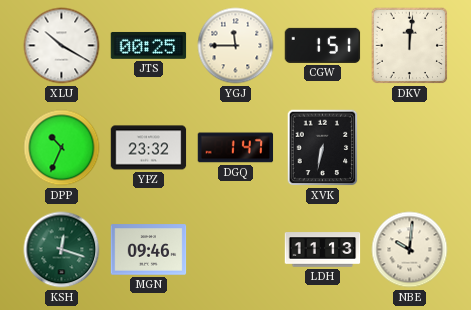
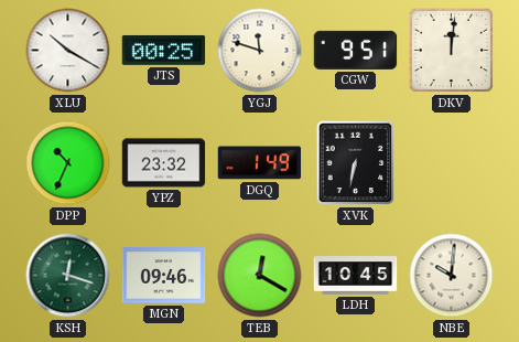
YGJ: 11:45 -> 11:48
CGW: 1:51 -> 9:51
DGQ: 1:47 -> 1:49
TEB: none -> 12:20
LDH: 11:13 -> 10:45
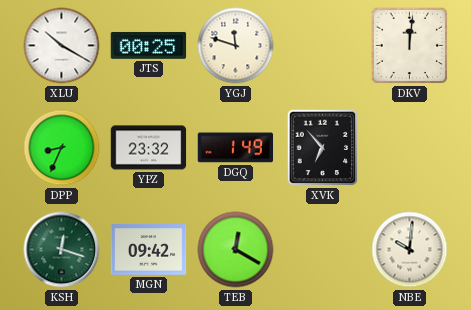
CGW: 9:51 -> none
DPP: 10:34 -> 8:34
XVK: 6:32 -> 6:53
MGN: 09:46 -> 09:42
LDH: 10:45 -> none
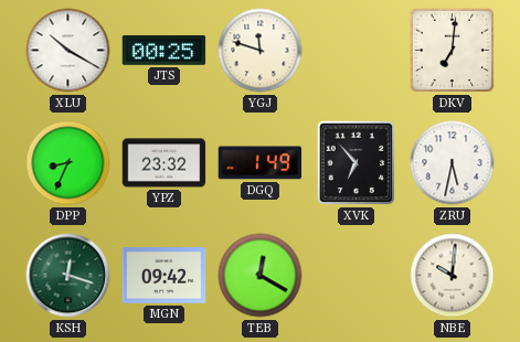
DKV: 12:01 -> 7:01
ZRU: none -> 5:32
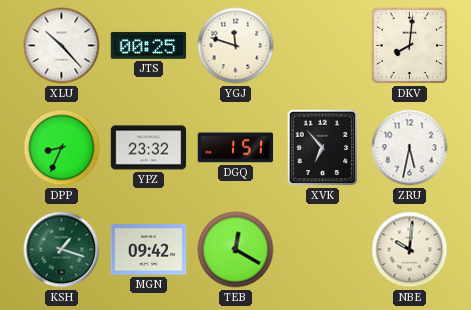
XLU: 10:20 -> 10:23
DKV: 7:01 -> 8:01
DGQ: 1:49 -> 1:51
KSH: 12:18 -> 1:18
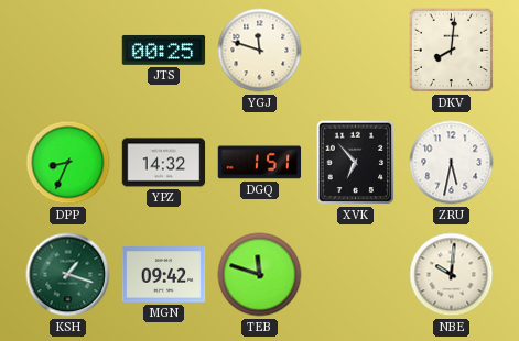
XLU: 10:23 -> none
YPZ: 23:32 -> 14:32
TEB: 12:20 -> 11:48
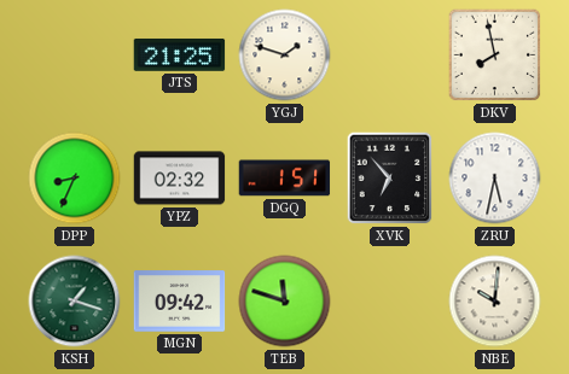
JTS: 00:25 -> 21:25
YGJ: 11:48 -> 1:48
DKV: 8:01 -> 7:58
YPZ: 14:32 -> 02:32
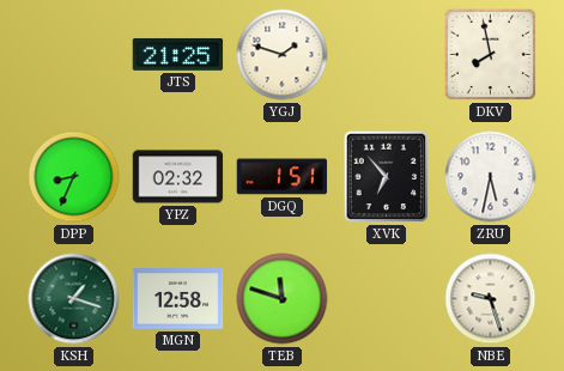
MGN: 09:42 -> 12:58
NBE: 10:01 -> 9:27
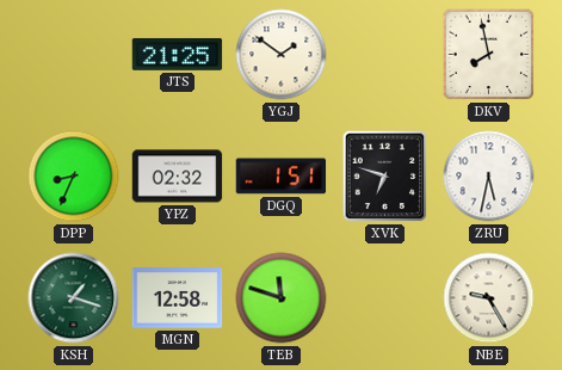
YGJ: 1:48 -> 1:51
XVK: 6:53 -> 6:48
NBE: 9:27 -> 9:25
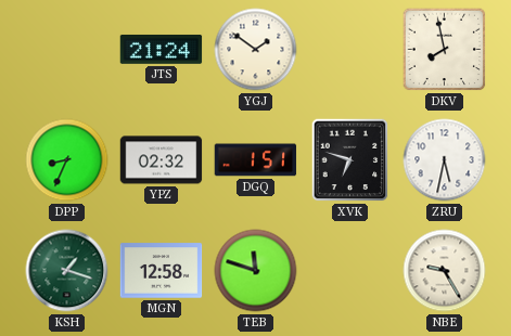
JTS: 21:25 -> 21:24
